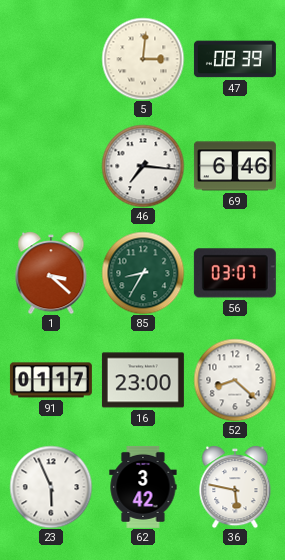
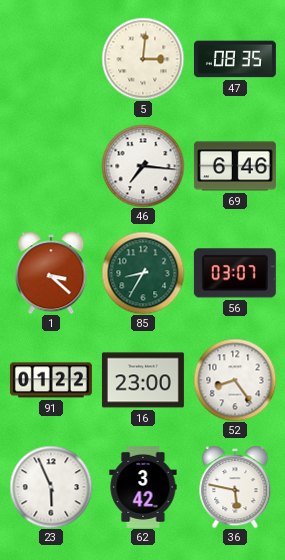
47: 08:39 -> 08:35
91: 01:17 -> 01:22
52: 8:22 -> 8:24
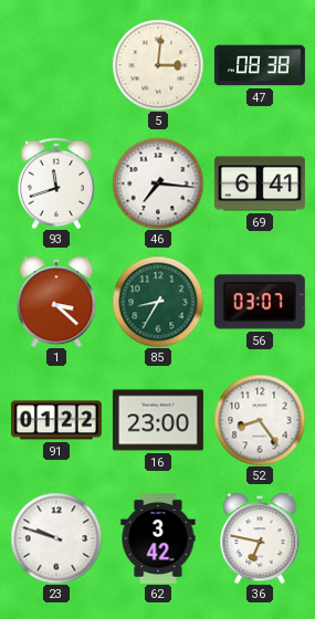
47: 08:35 -> 08:38
93: none -> 11:42
69: 6:46 -> 6:41
23: 5:56 -> 9:48
36: 5:47 -> 6:47
